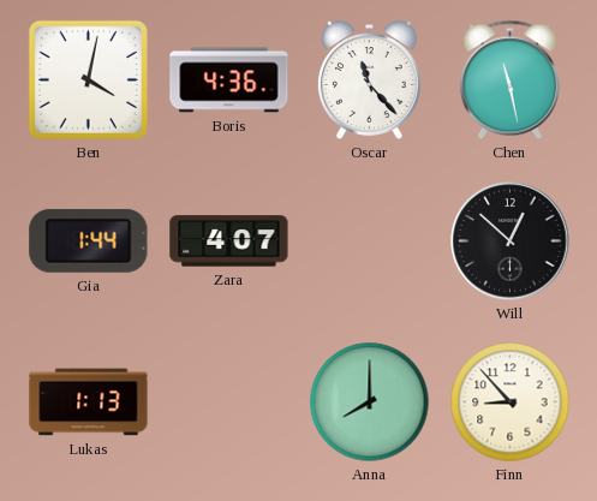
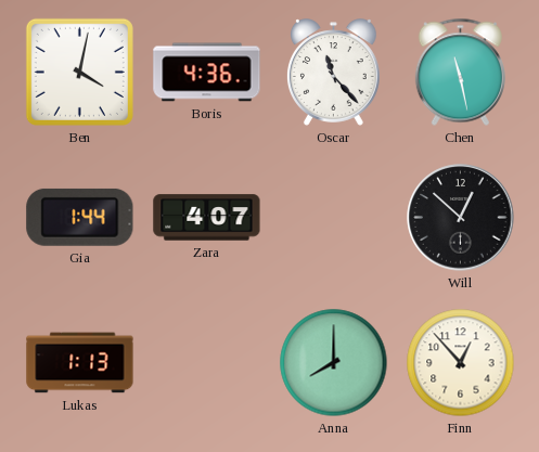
Finn: 8:53 -> 12:53
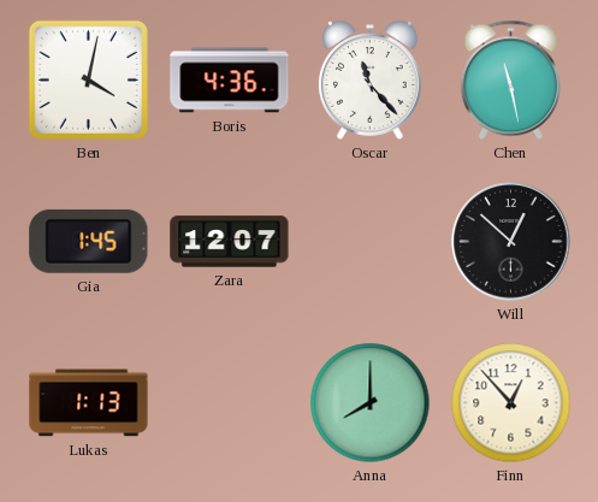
Gia: 1:44 -> 1:45
Zara: 4:07 -> 12:07
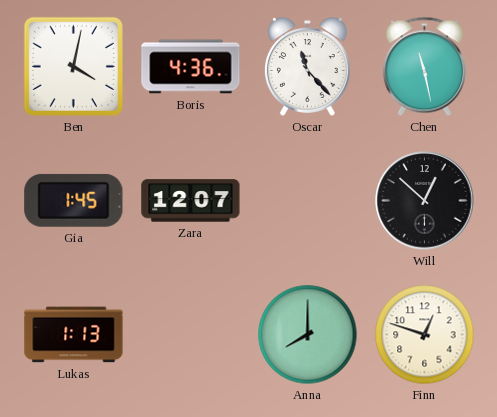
Finn: 12:53 -> 12:48
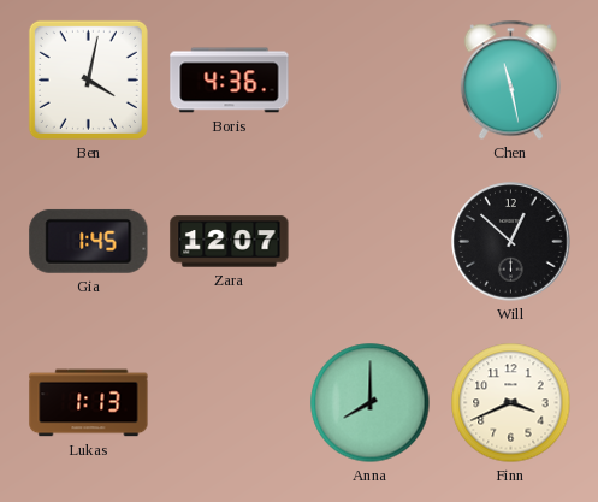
Oscar: 11:23 -> none
Finn: 12:48 -> 3:41
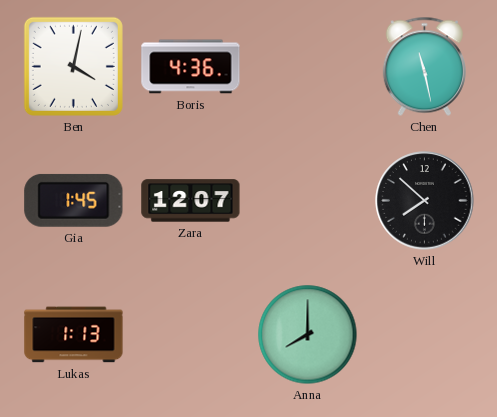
Will: 12:52 -> 7:52
Finn: 3:41 -> none
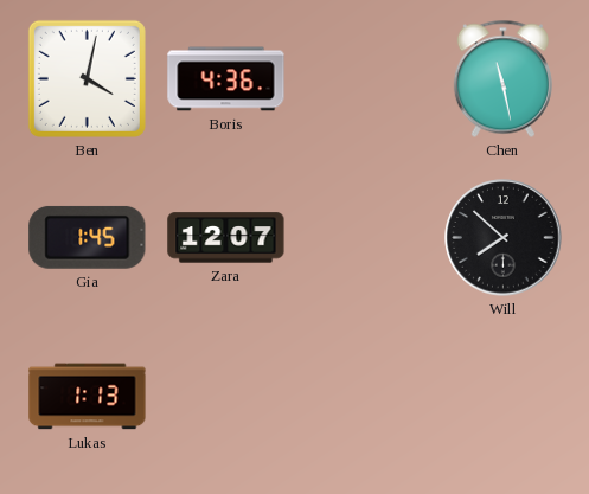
Anna: 8:00 -> none
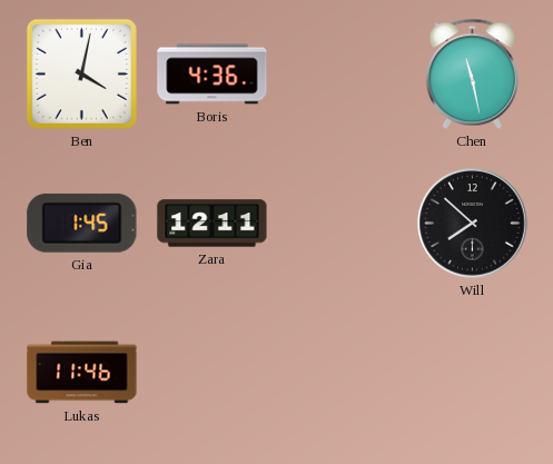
Zara: 12:07 -> 12:11
Lukas: 1:13 -> 11:46
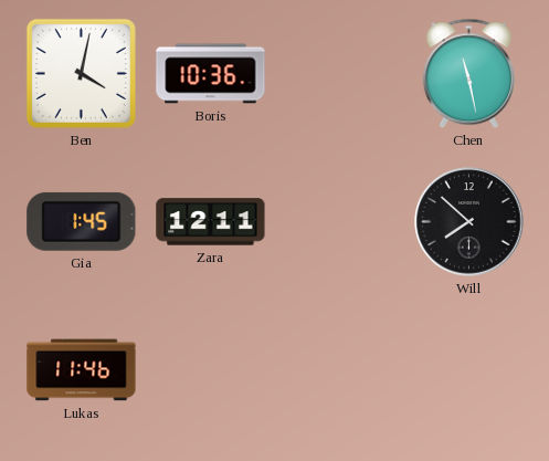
Boris: 4:36 -> 10:36
